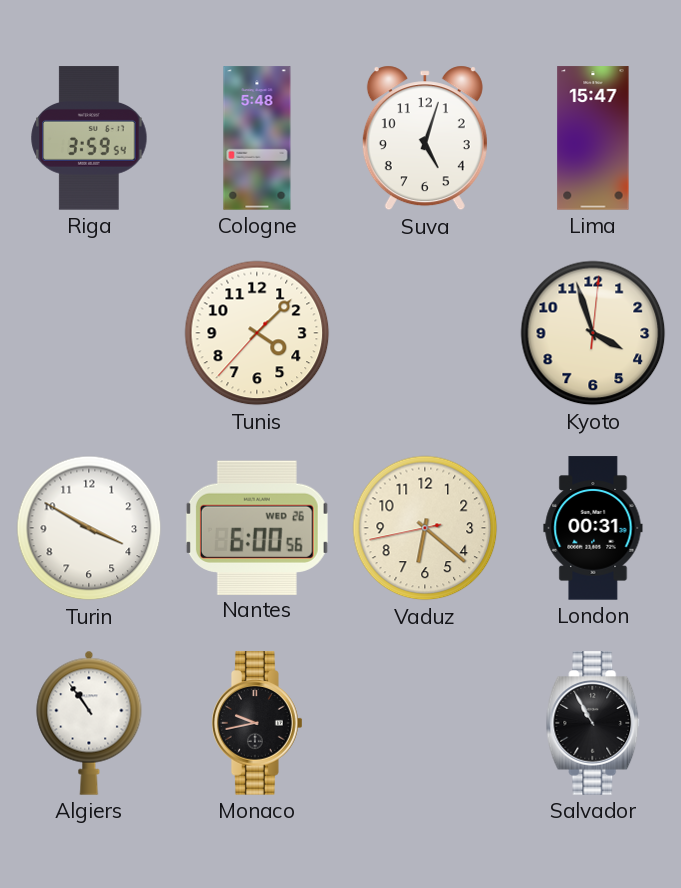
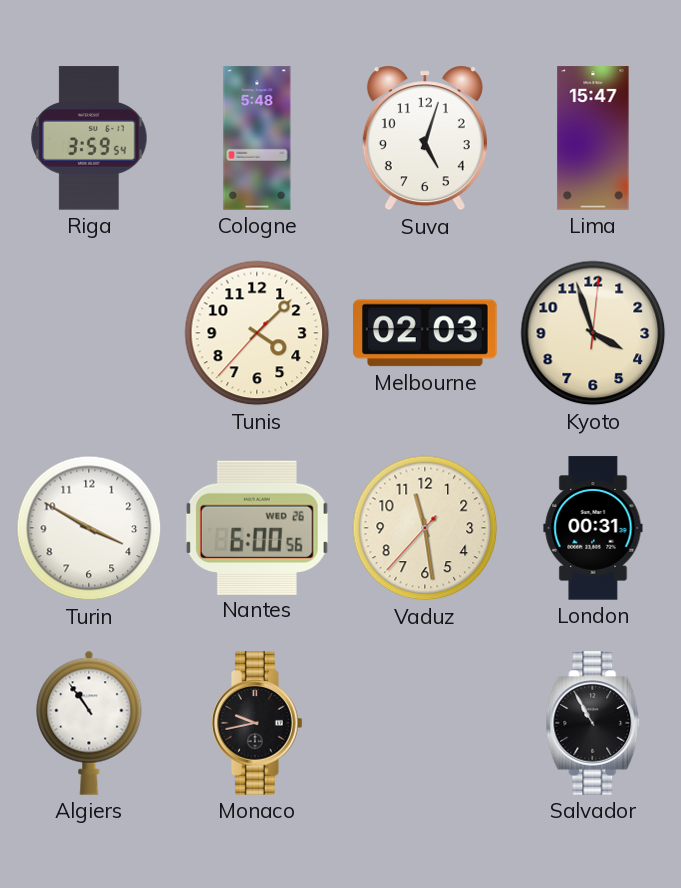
Melbourne: none -> 02:03
Vaduz: 6:21 -> 11:28
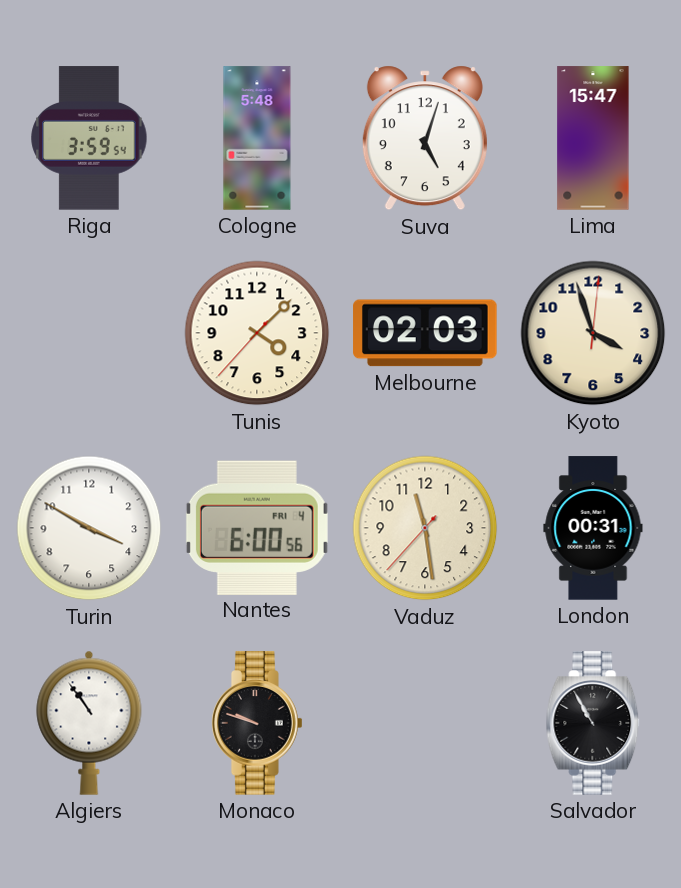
Nantes date: WED 26 -> FRI 4
Monaco: 9:43 -> 9:48
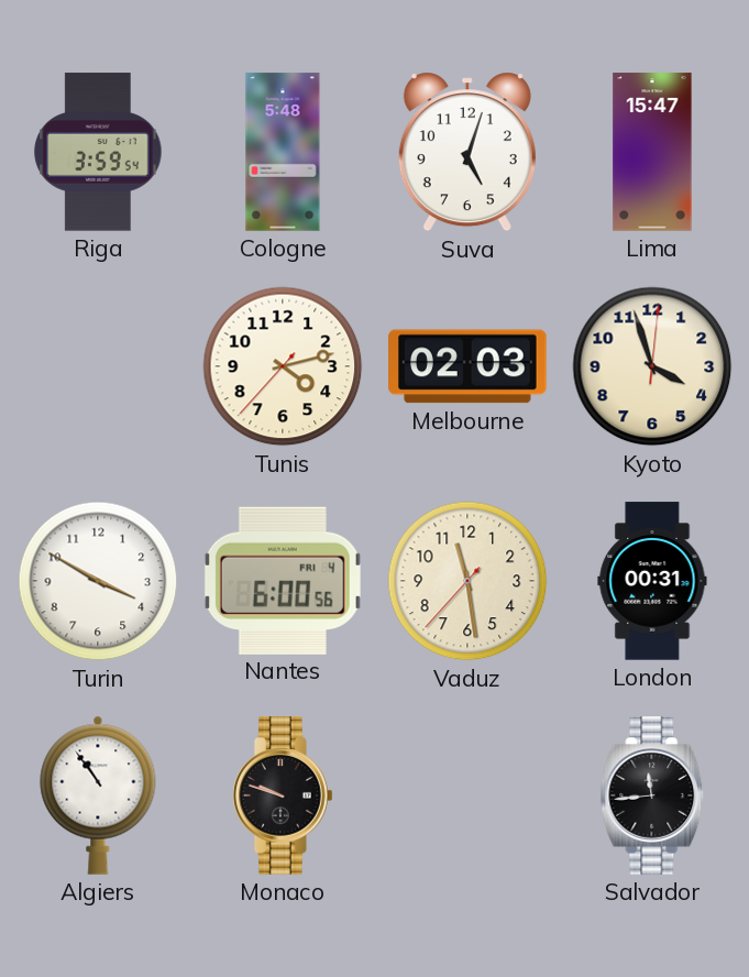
Tunis: 4:07 -> 4:12
Salvador: 10:55 -> 11:44
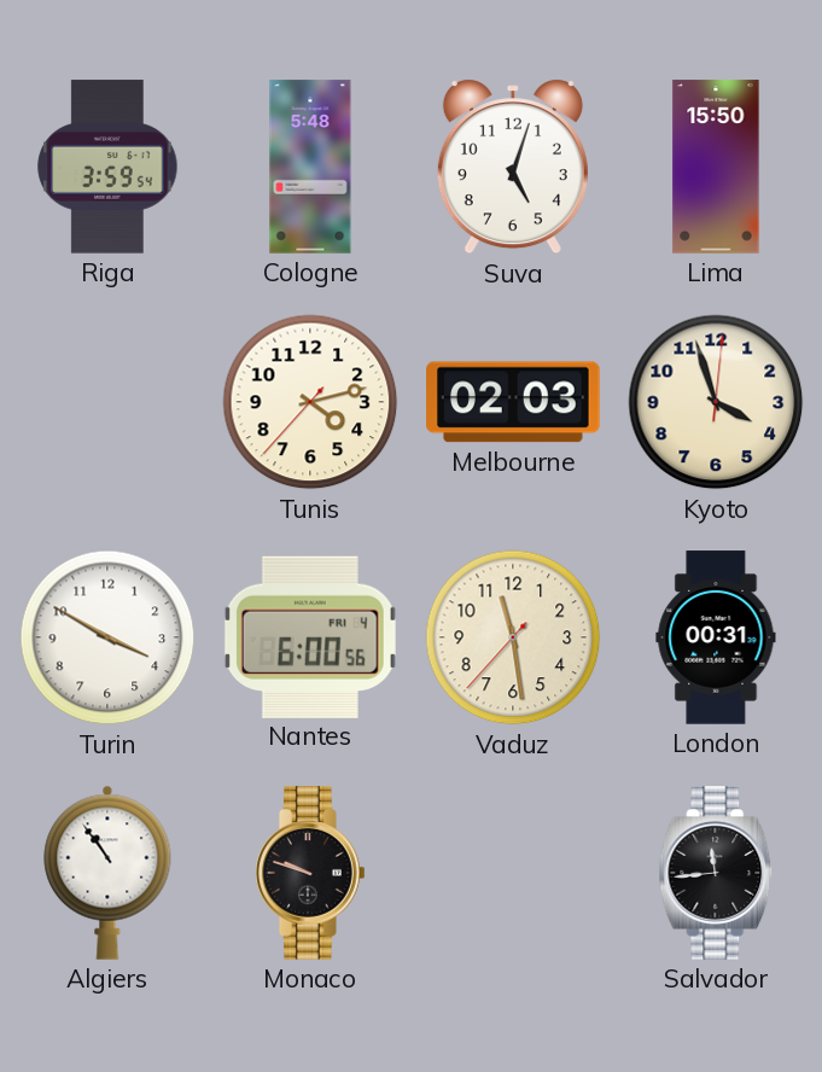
Lima: 15:47 -> 15:50
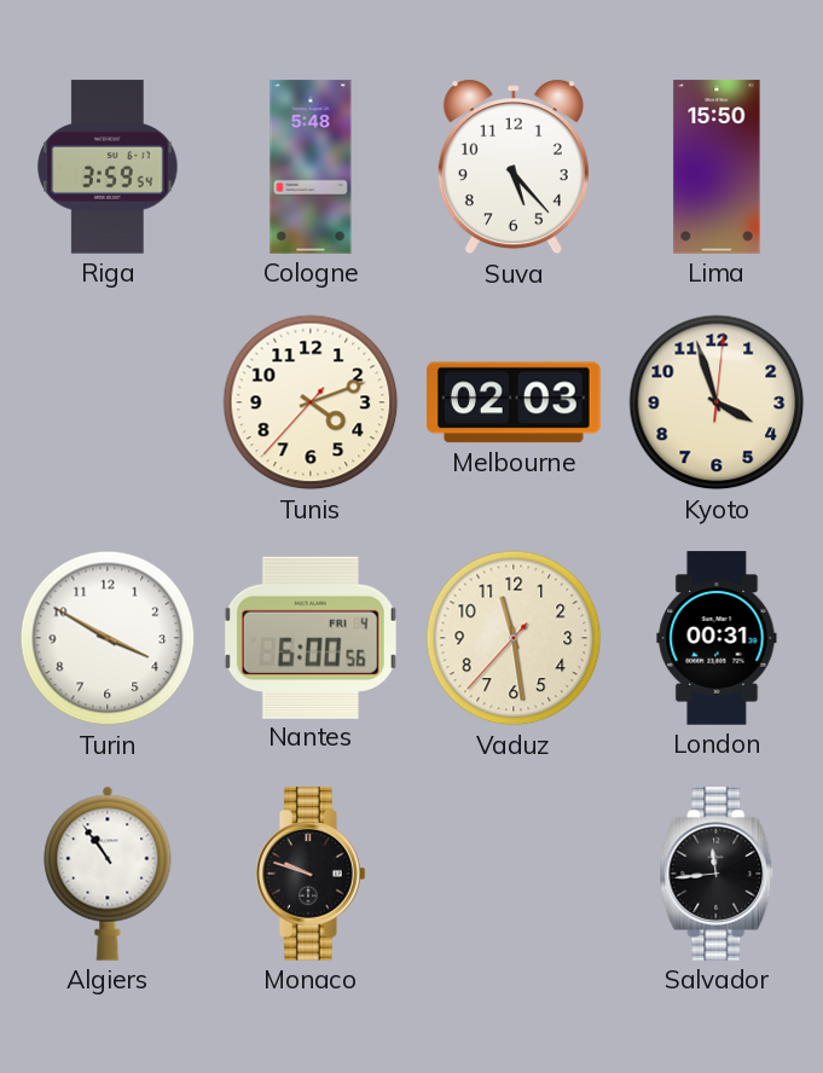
Suva: 5:03 -> 5:23
Tunis: 4:12 -> 4:11
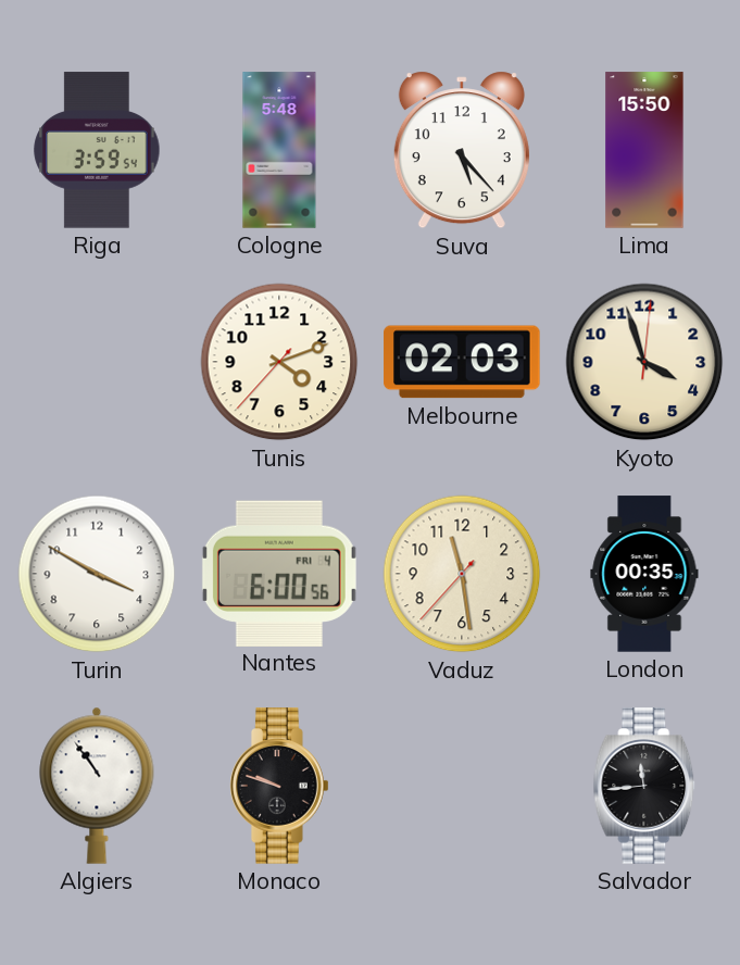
London: 00:31 -> 00:35
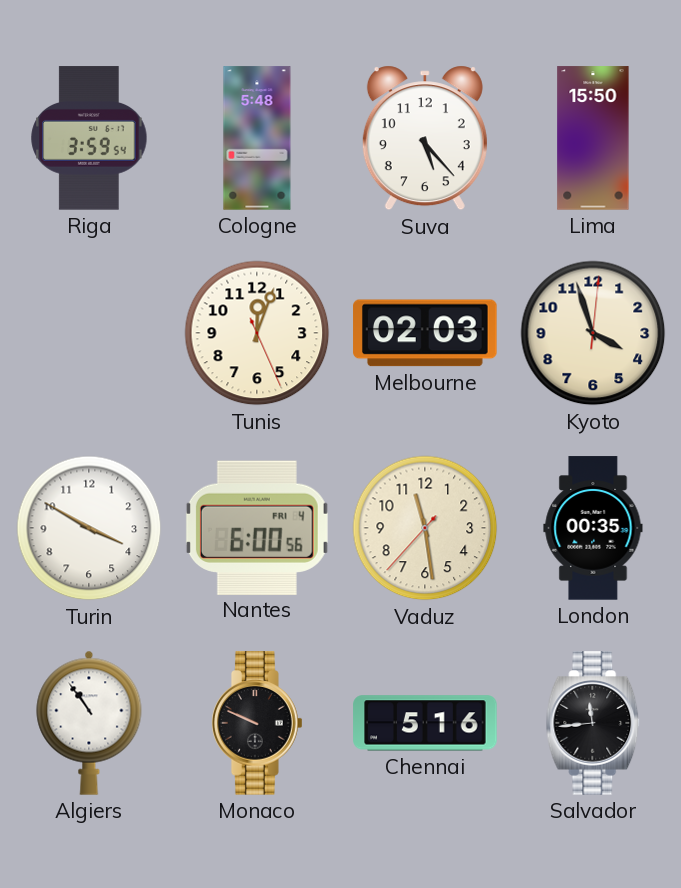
Tunis: 4:11 -> 12:03
Monaco: 9:48 -> 9:49
Chennai: none -> 5:16
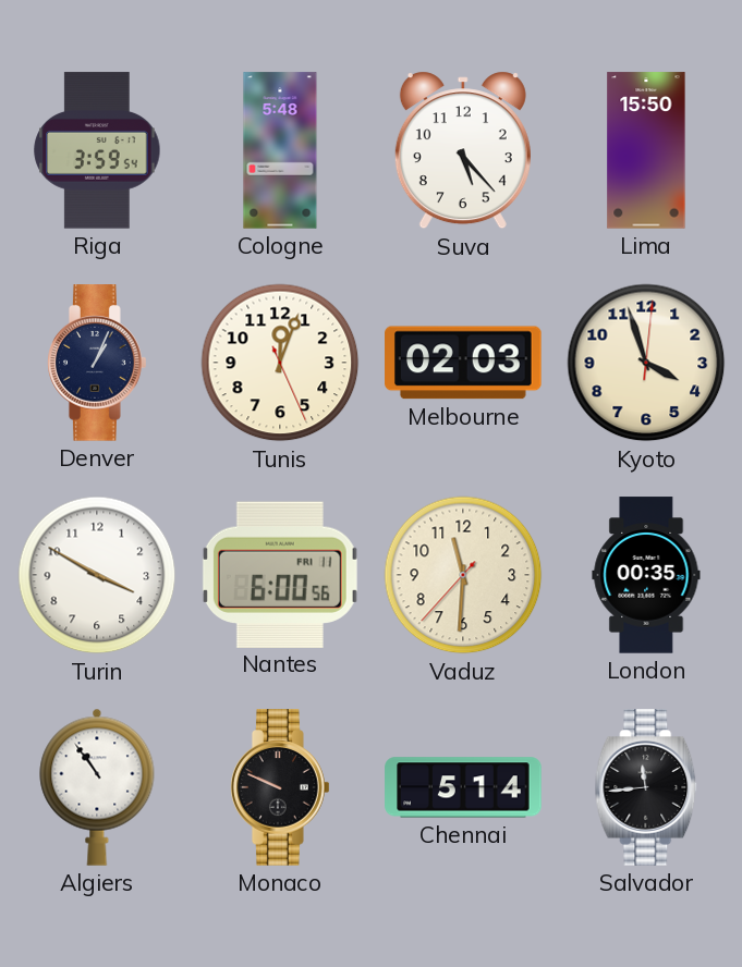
Denver: none -> 1:04
Nantes date: FRI 4 -> FRI 11
Vaduz: 11:28 -> 11:30
Chennai: 5:16 -> 5:14
